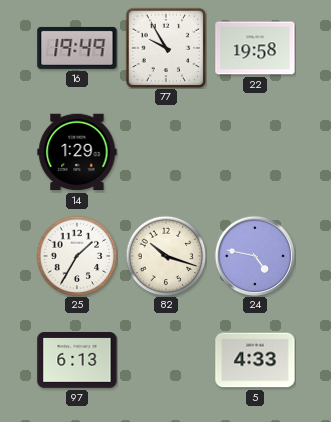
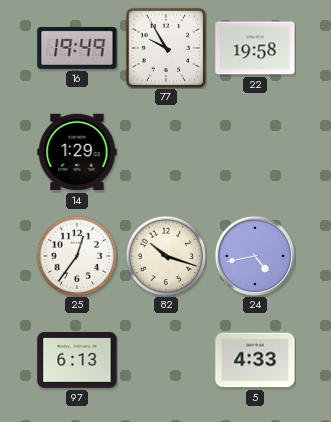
25: 1:35 -> 12:36
24: 4:47 -> 4:43
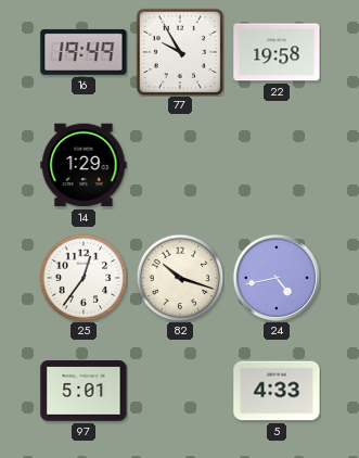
97: 6:13 -> 5:01
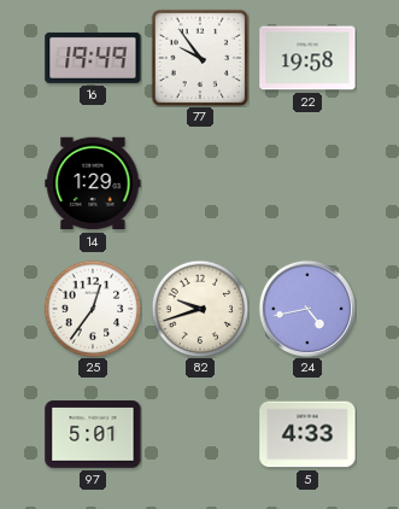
77: 9:55 -> 9:54
82: 10:18 -> 9:42
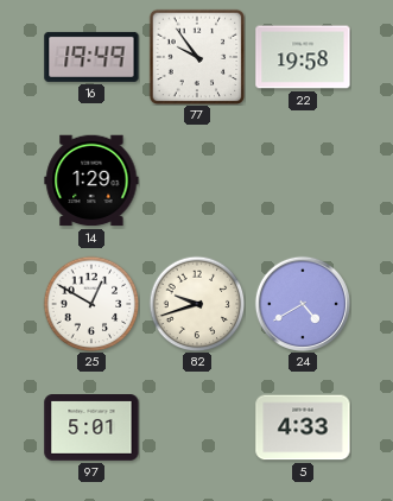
25: 12:36 -> 12:50
24: 4:43 -> 4:40
